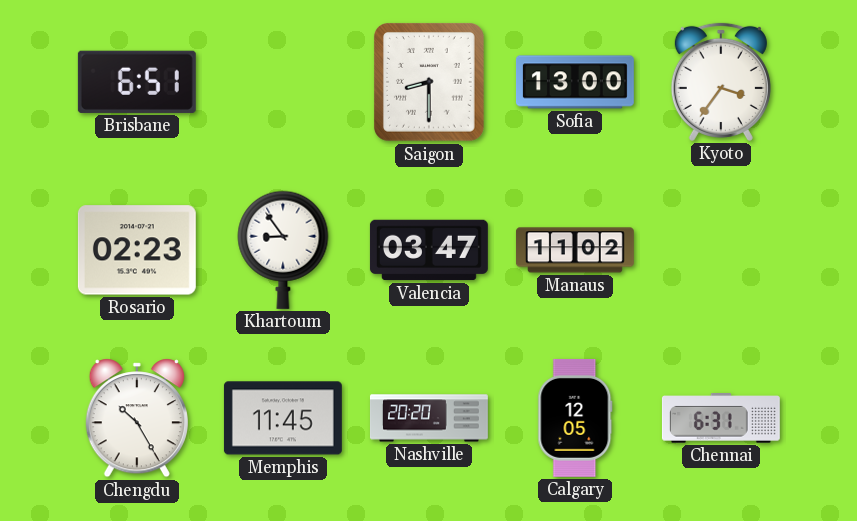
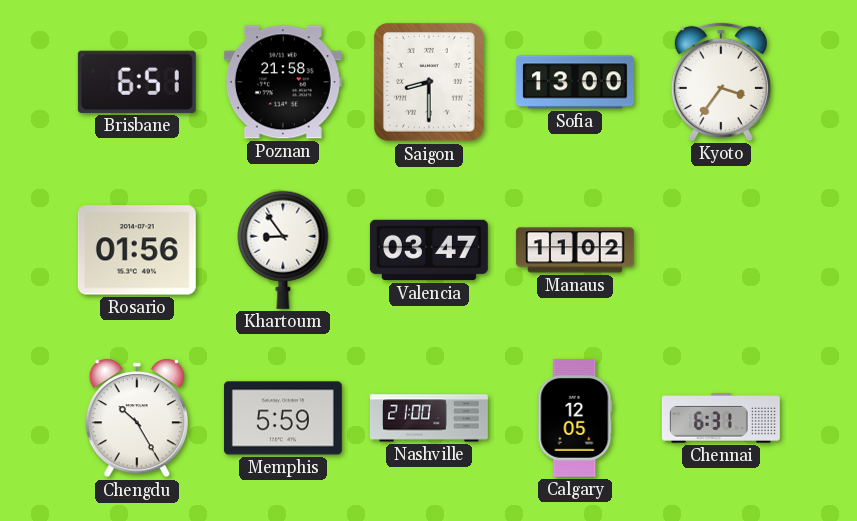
Poznan: none -> 21:58
Rosario: 02:23 -> 01:56
Memphis: 11:45 -> 5:59
Nashville: 20:20 -> 21:00
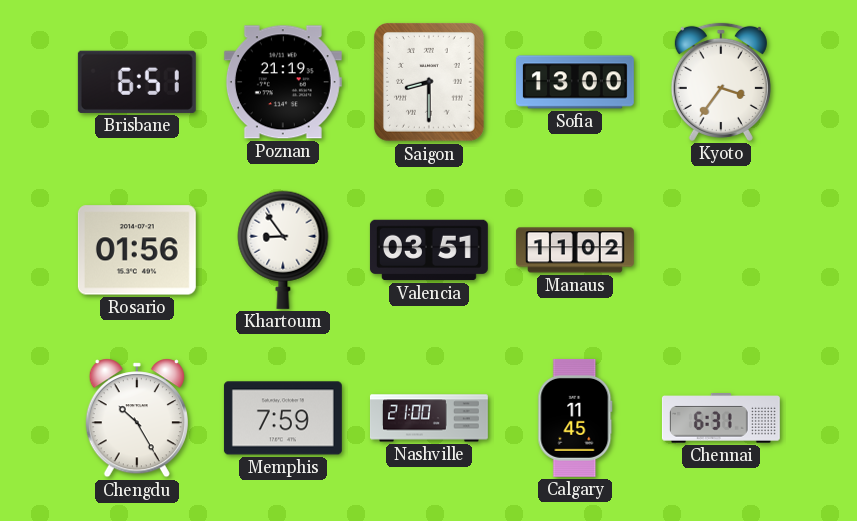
Poznan: 21:58 -> 21:19
Valencia: 03:47 -> 03:51
Memphis: 5:59 -> 7:59
Calgary: 12:05 -> 11:45
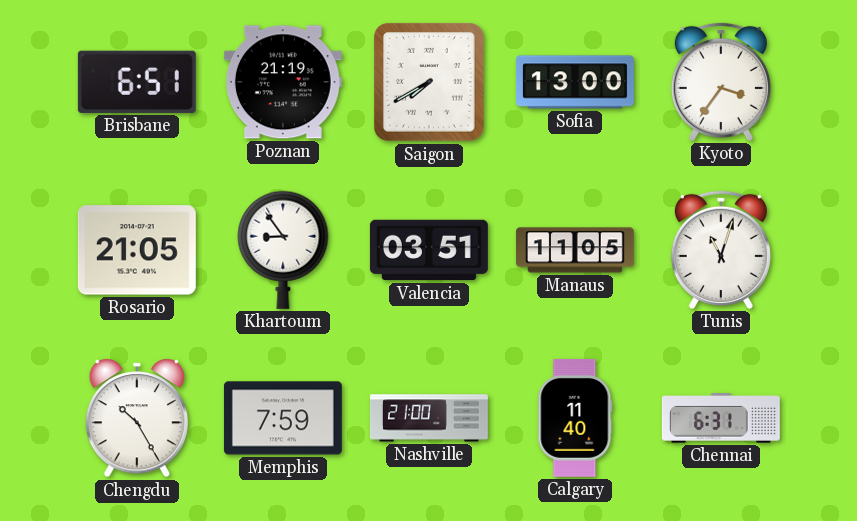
Saigon: 8:30 -> 7:40
Rosario: 01:56 -> 21:05
Manaus: 11:02 -> 11:05
Tunis: none -> 11:03
Calgary: 11:45 -> 11:40
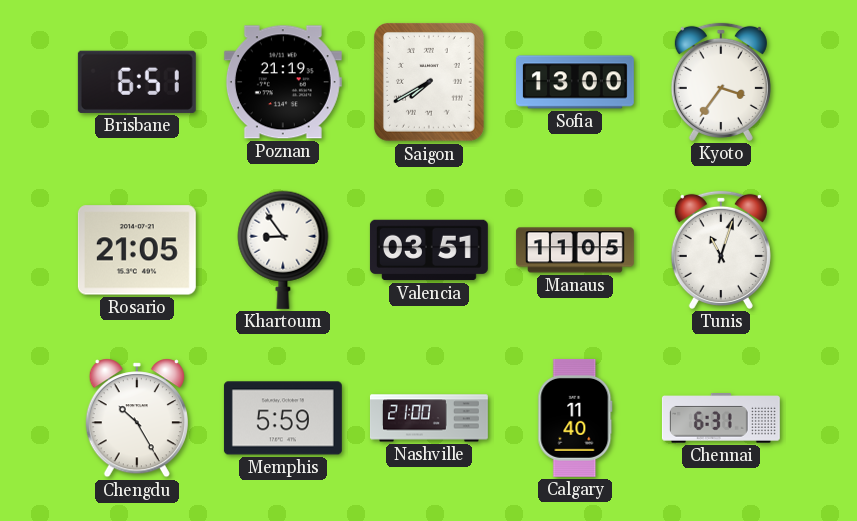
Memphis: 7:59 -> 5:59
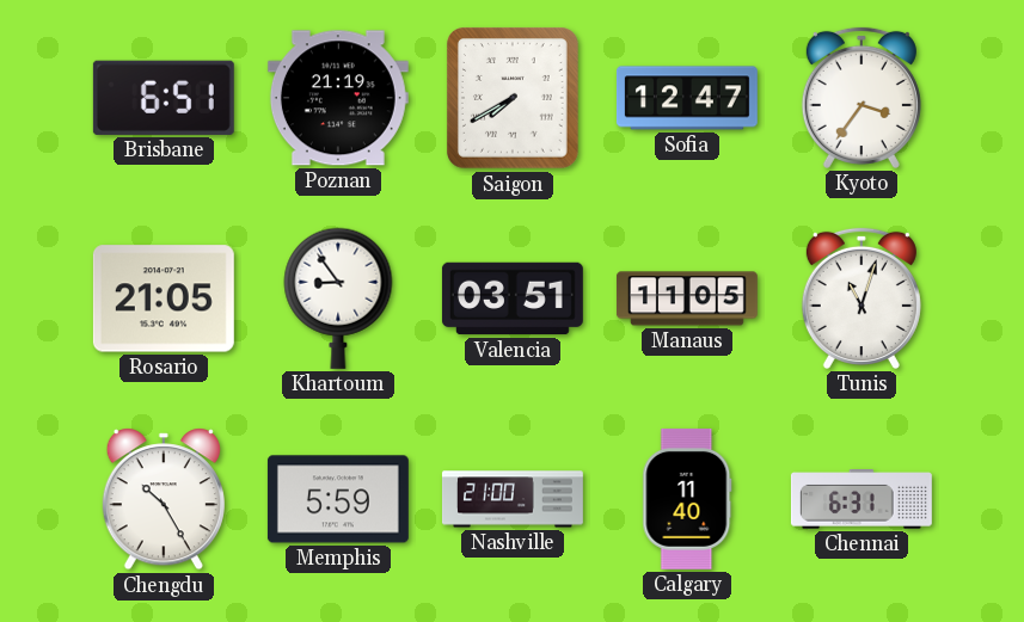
Sofia: 13:00 -> 12:47
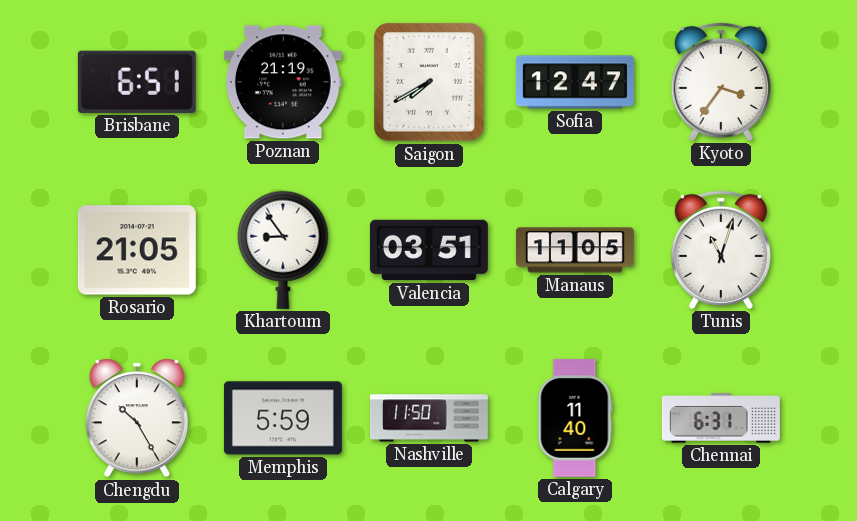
Nashville: 21:00 -> 11:50
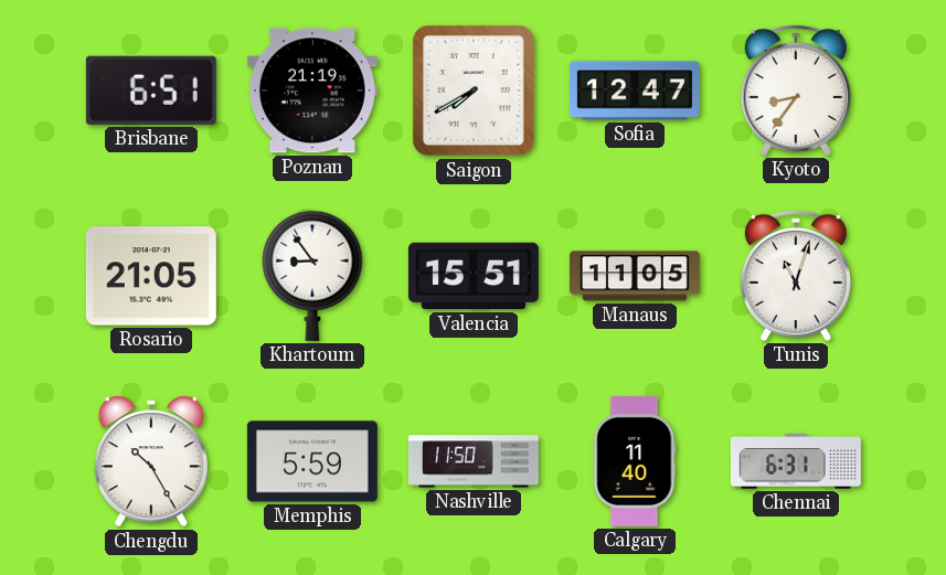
Kyoto: 3:36 -> 8:36
Valencia: 03:51 -> 15:51
